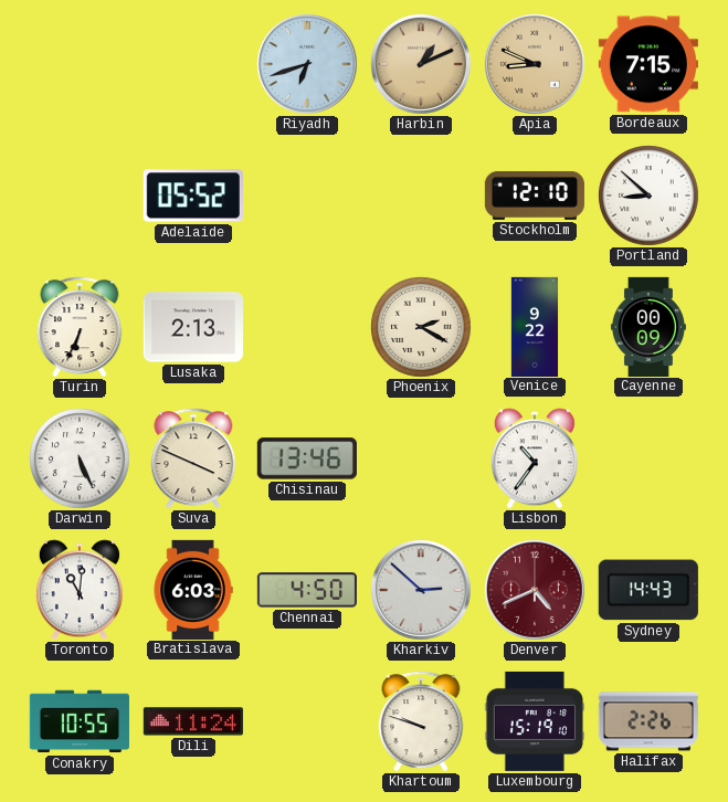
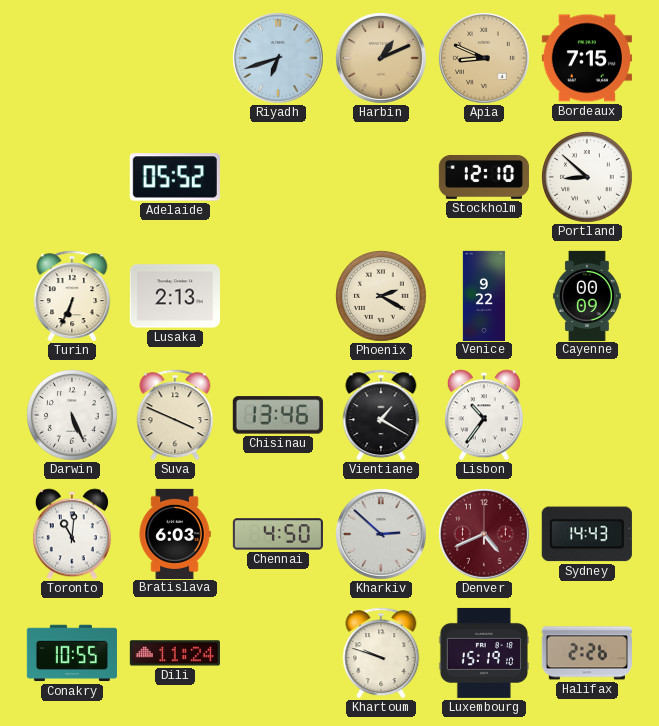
Vientiane: none -> 1:20
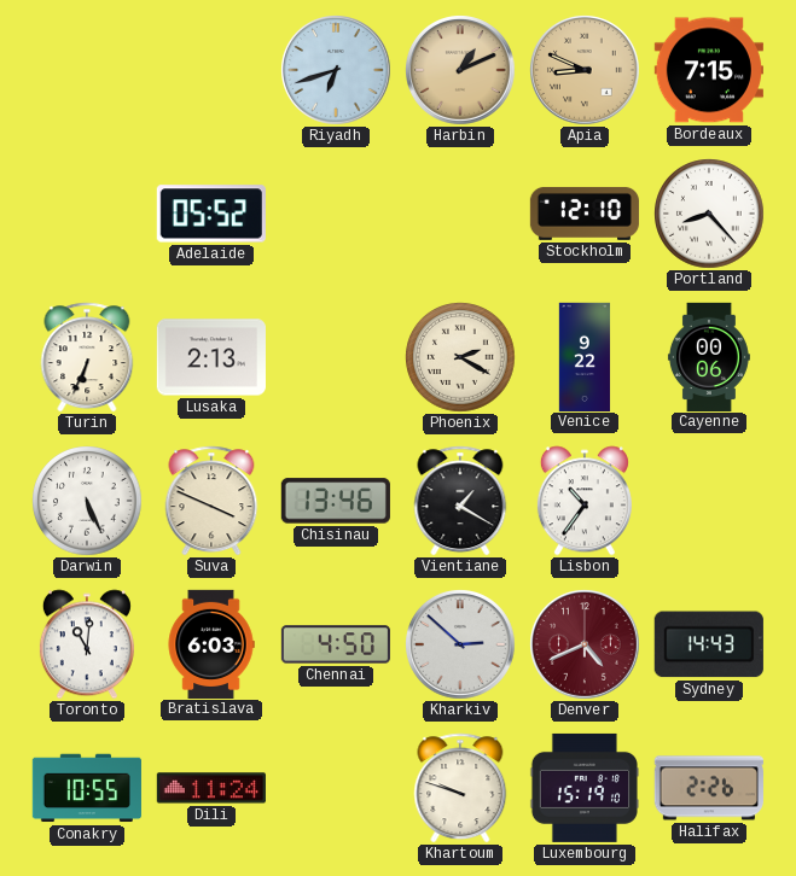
Portland: 8:52 -> 8:23
Cayenne: 00:09 -> 00:06
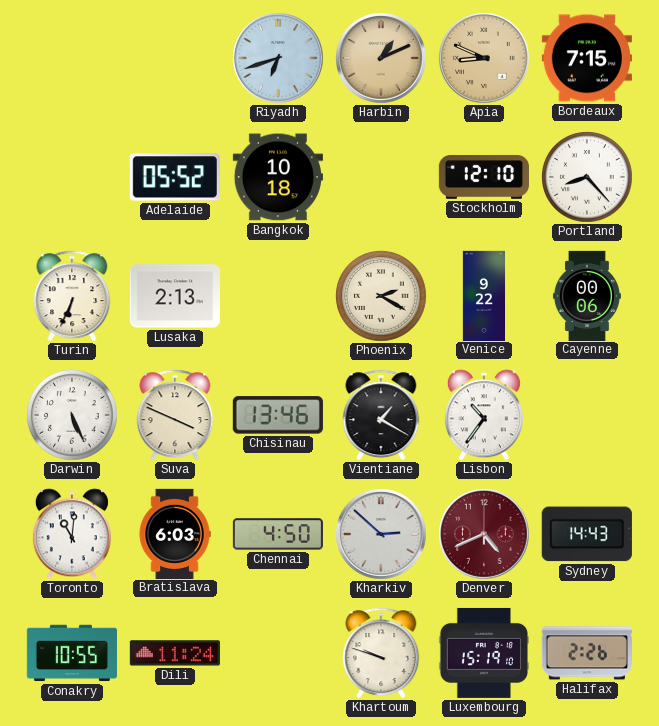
Bangkok: none -> 10:18
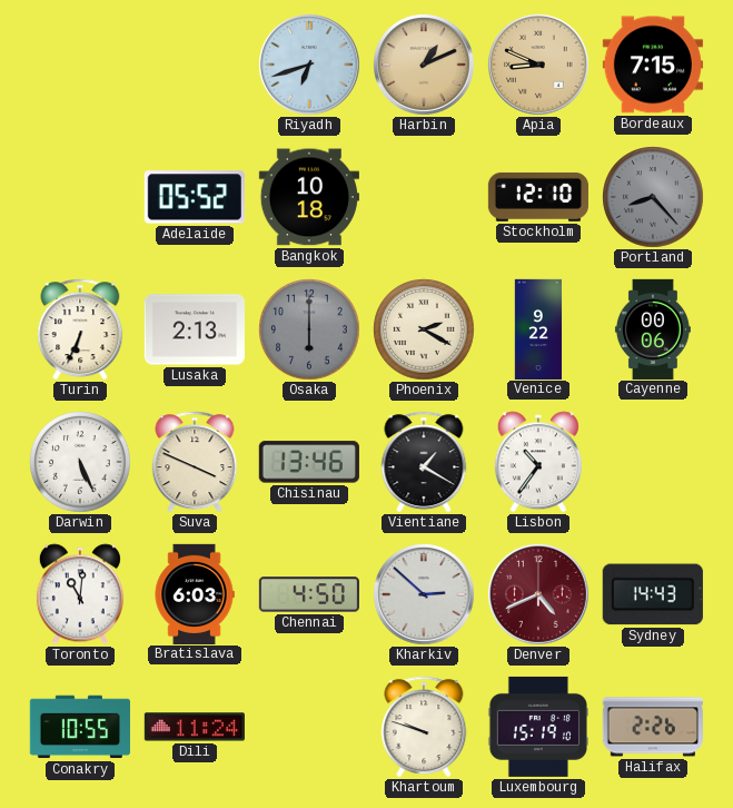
Portland dial: white -> grey
Osaka: none -> 6:00
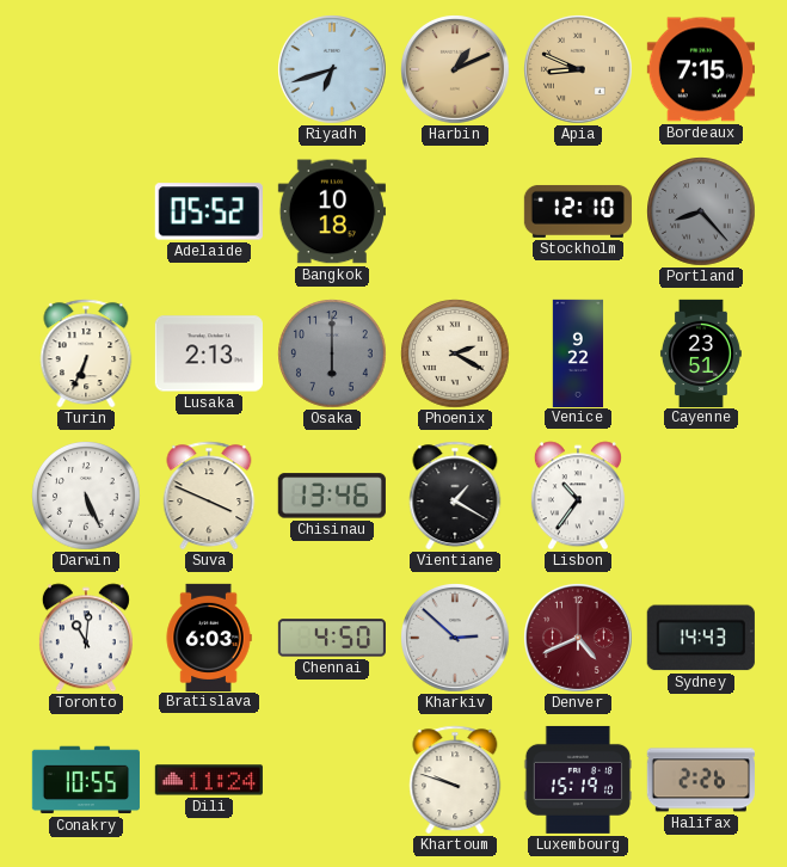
Cayenne: 00:06 -> 23:51
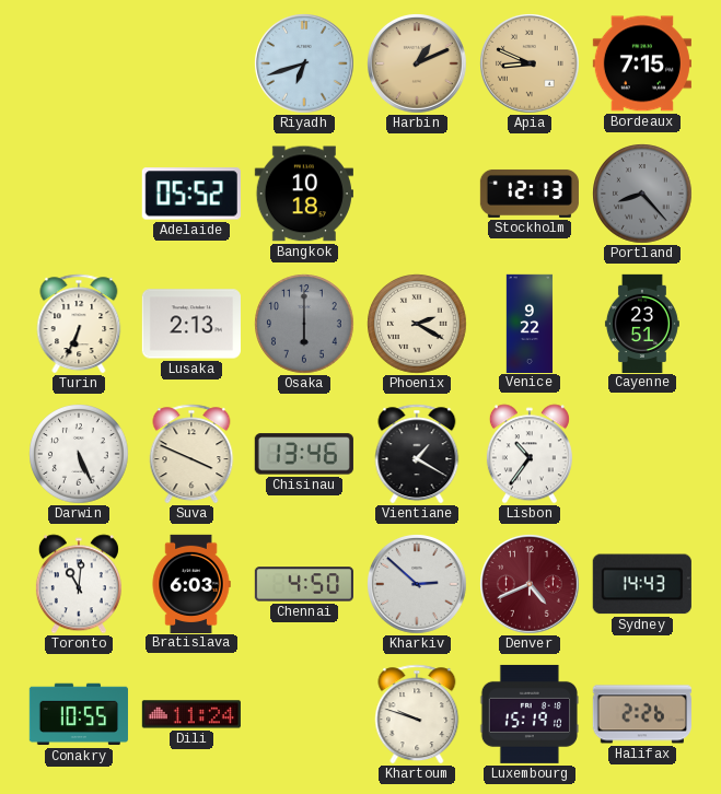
Stockholm: 12:10 -> 12:13
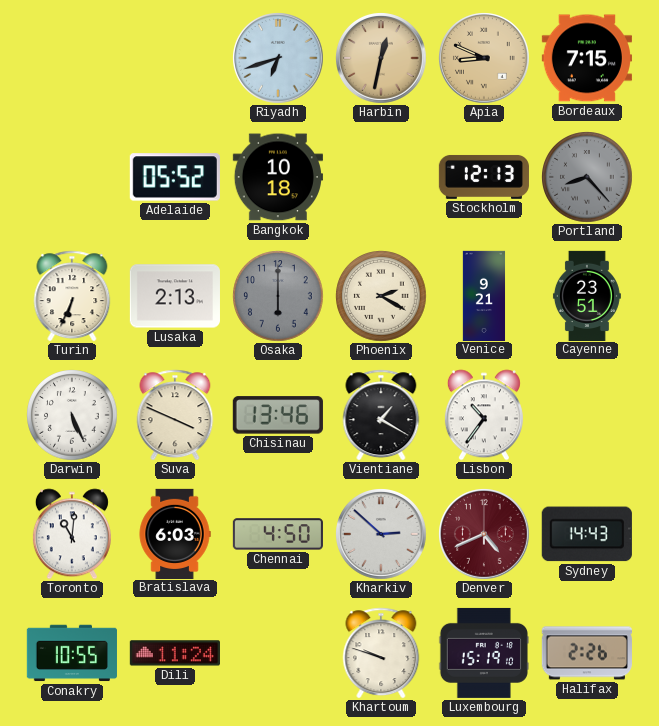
Harbin: 1:11 -> 12:32
Venice: 9:22 -> 9:21
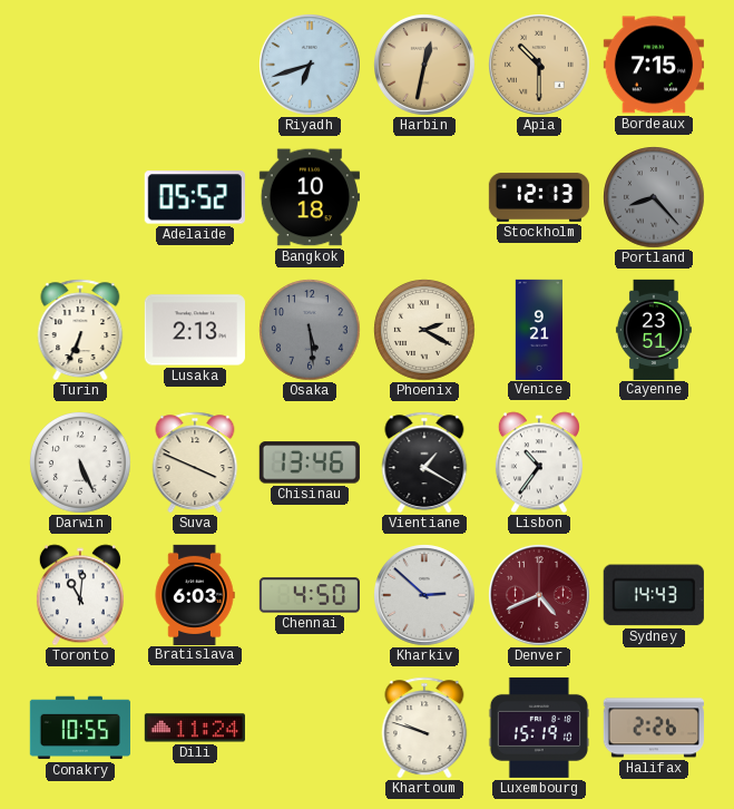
Apia: 8:49 -> 10:30
Osaka: 6:00 -> 5:29
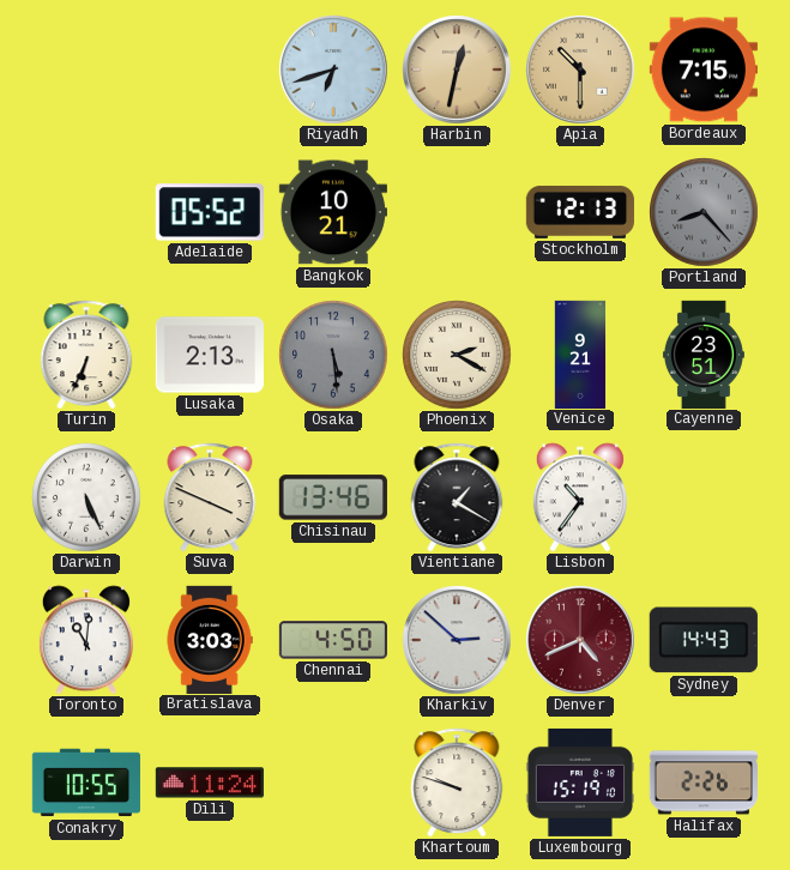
Bangkok: 10:18 -> 10:21
Bratislava: 6:03 -> 3:03
